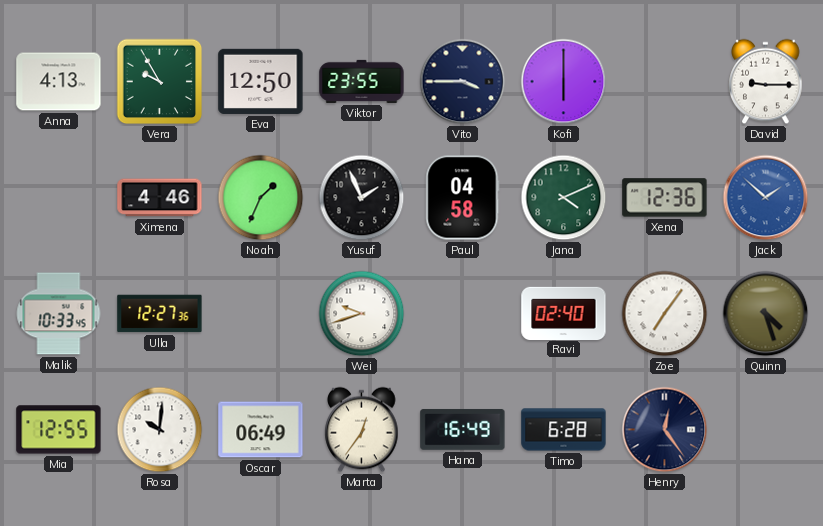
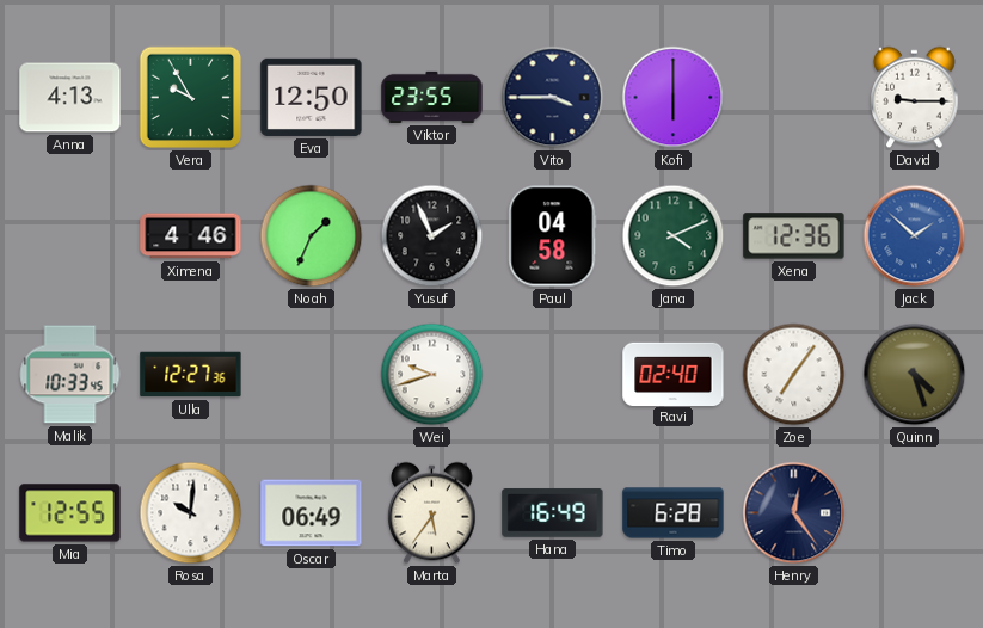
Marta: 12:36 -> 5:36
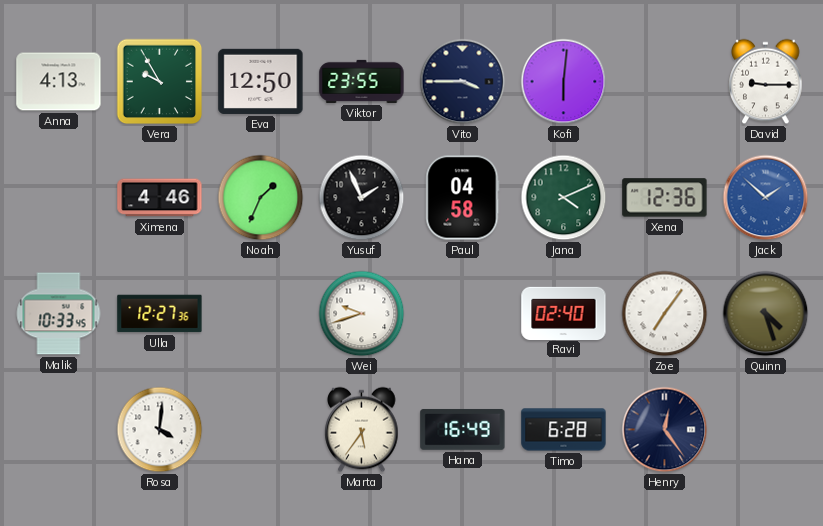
Kofi: 6:00 -> 6:01
Mia: 12:55 -> none
Rosa: 10:01 -> 4:01
Oscar: 06:49 -> none
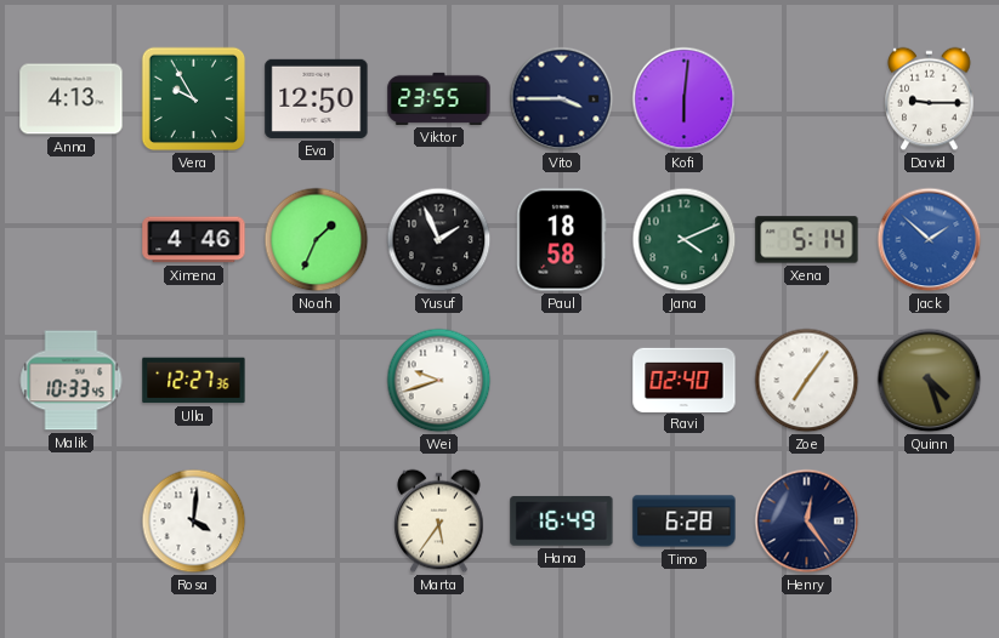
Paul: 04:58 -> 18:58
Xena: 12:36 -> 5:14
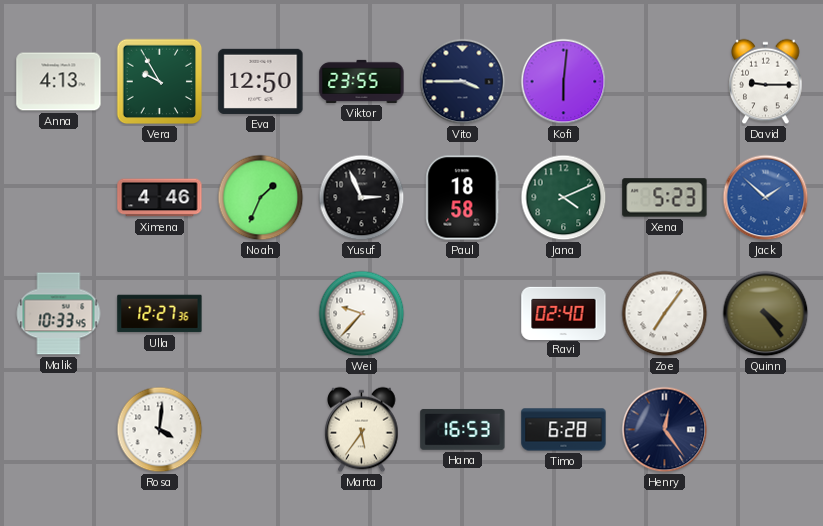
Yusuf: 1:56 -> 2:56
Xena: 5:14 -> 5:23
Wei: 9:42 -> 9:37
Quinn: 4:27 -> 4:24
Hana: 16:49 -> 16:53
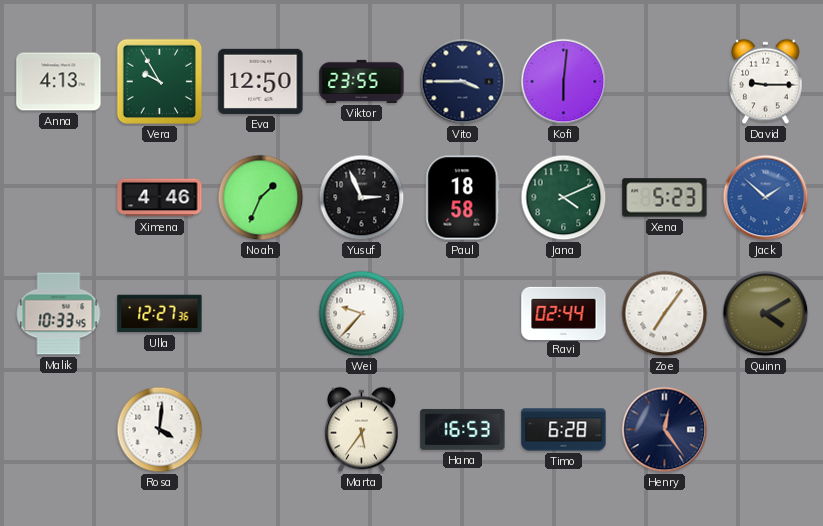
Ravi: 02:40 -> 02:44
Quinn: 4:24 -> 4:10
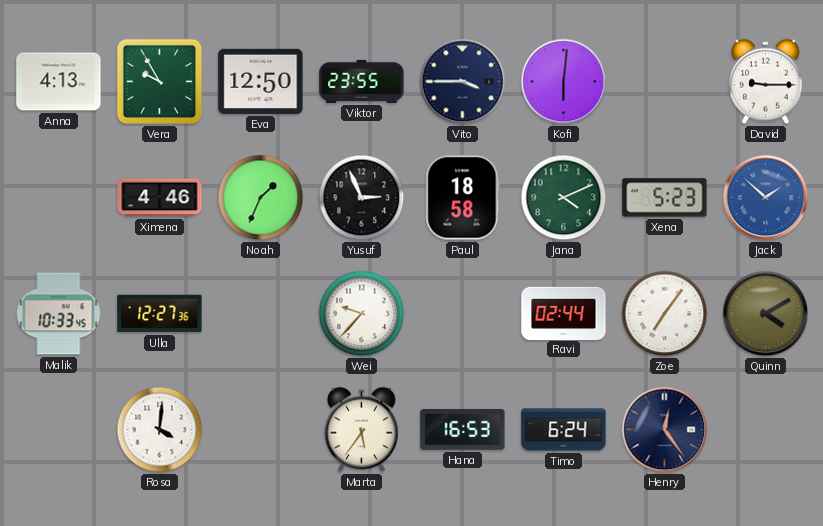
Timo: 6:28 -> 6:24
